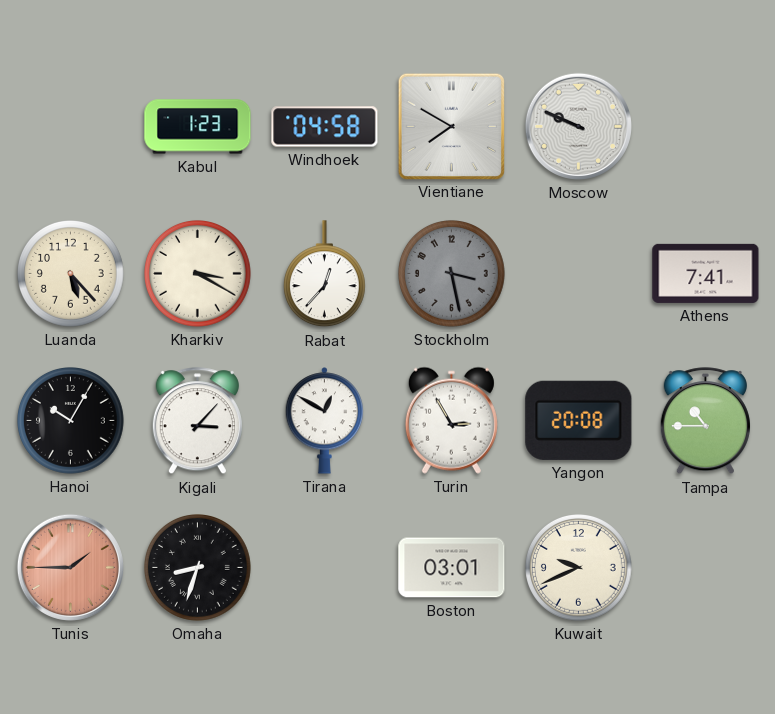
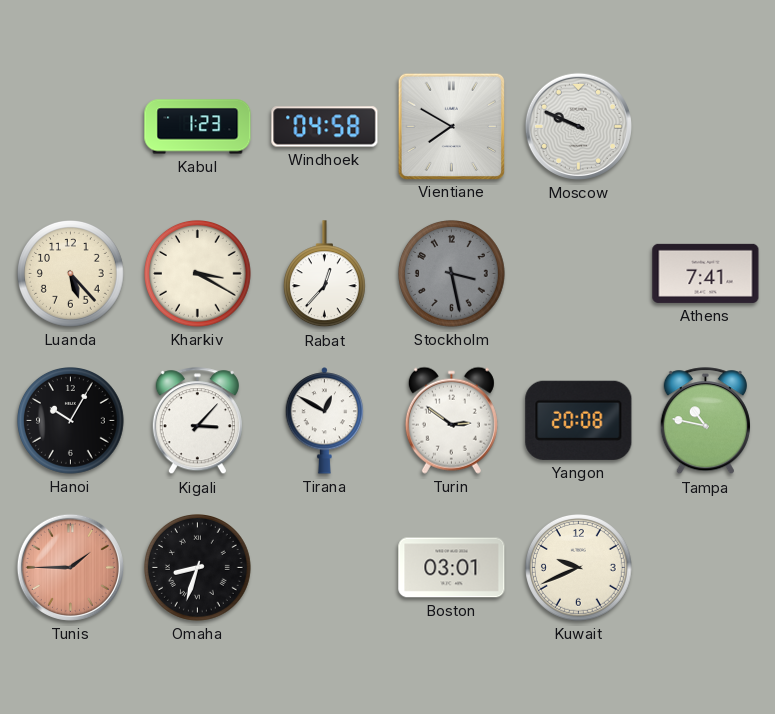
Turin: 2:55 -> 2:51
Tampa: 10:45 -> 10:47
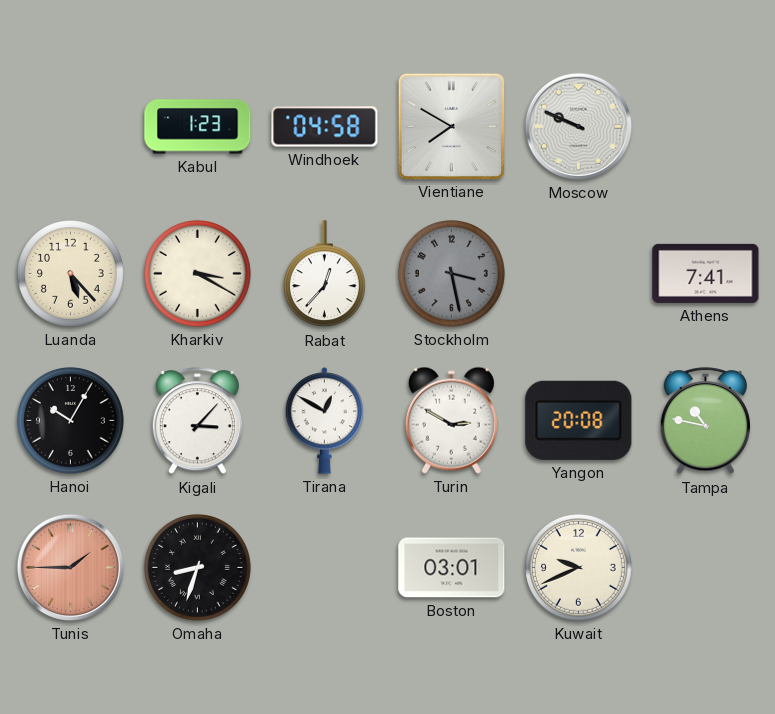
Turin: 2:51 -> 2:50
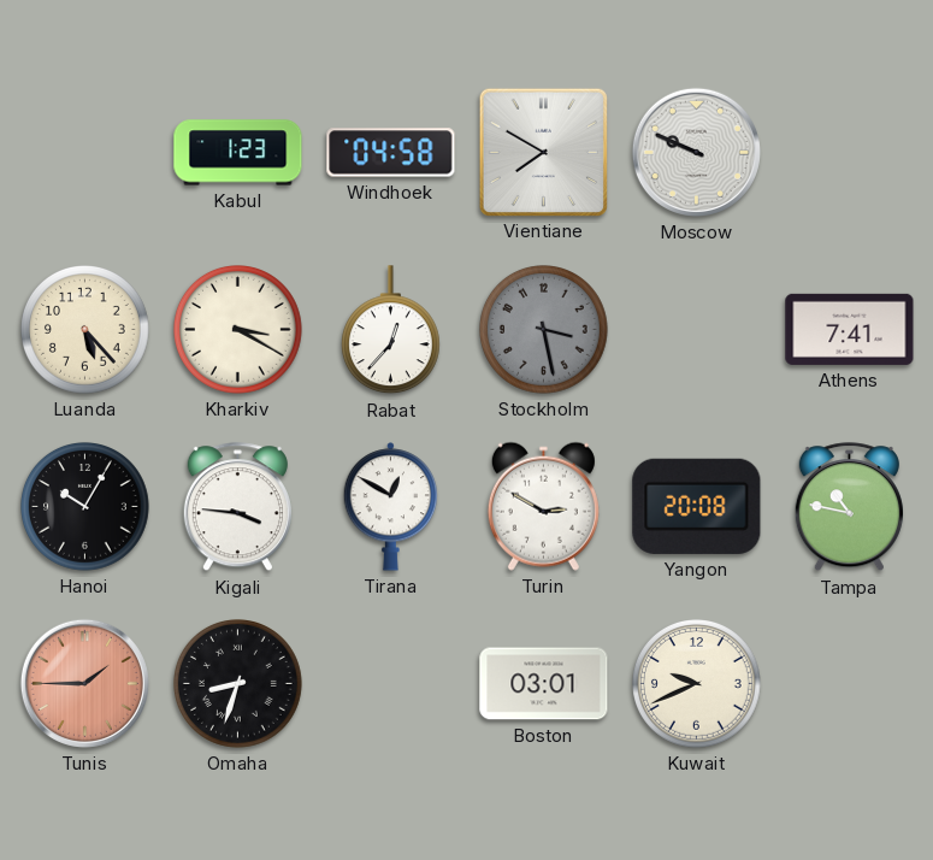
Kigali: 3:07 -> 3:46
